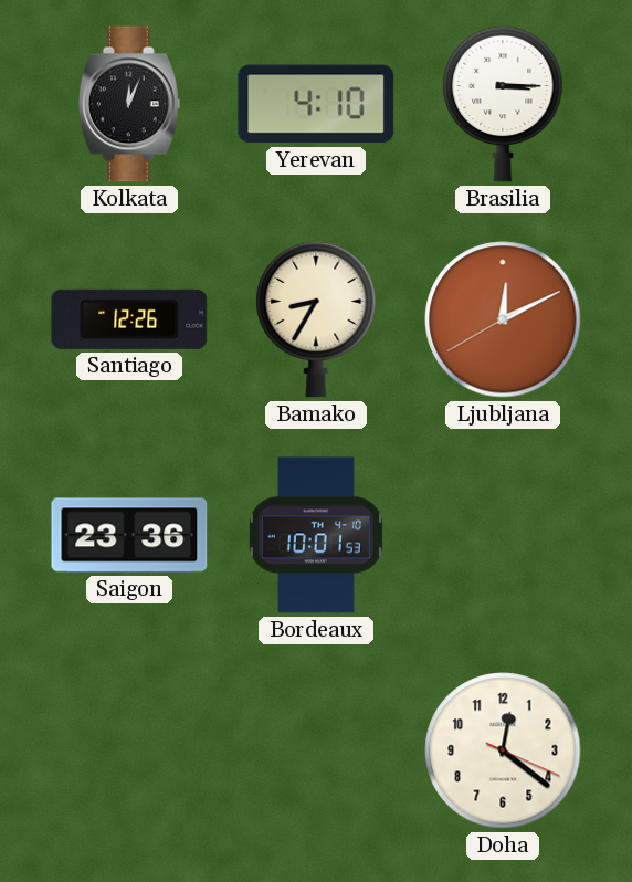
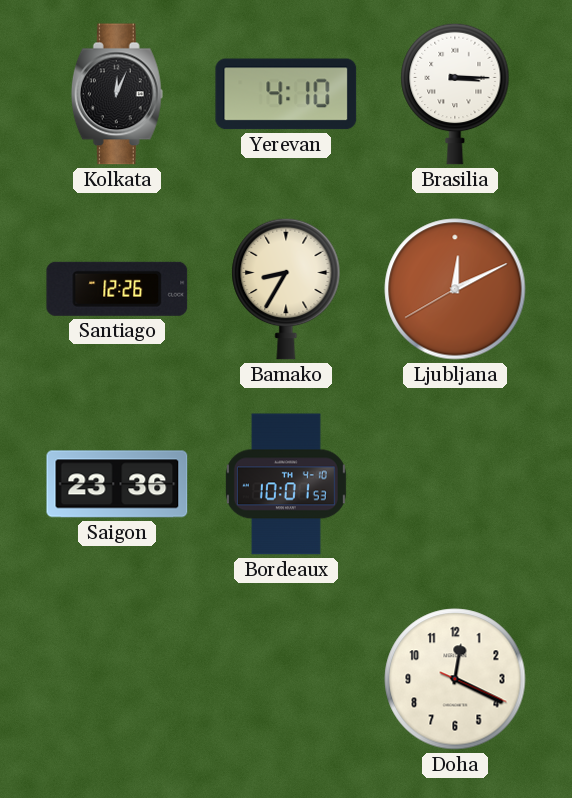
Doha: 12:21 -> 12:19
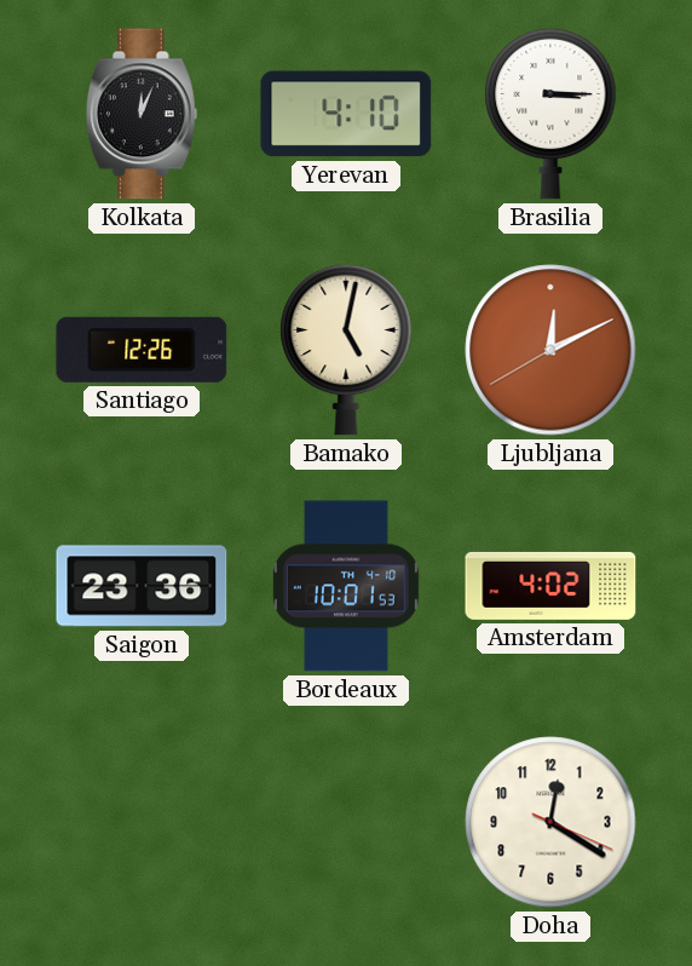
Bamako: 8:35 -> 5:02
Amsterdam: none -> 4:02
Doha: 12:19 -> 12:20
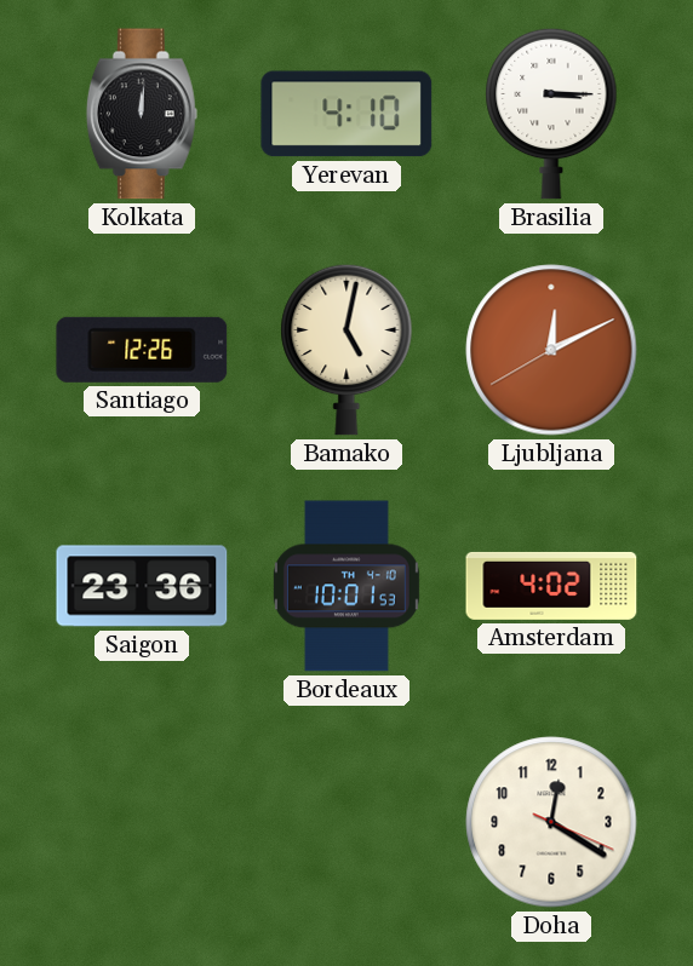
Kolkata: 12:04 -> 12:01
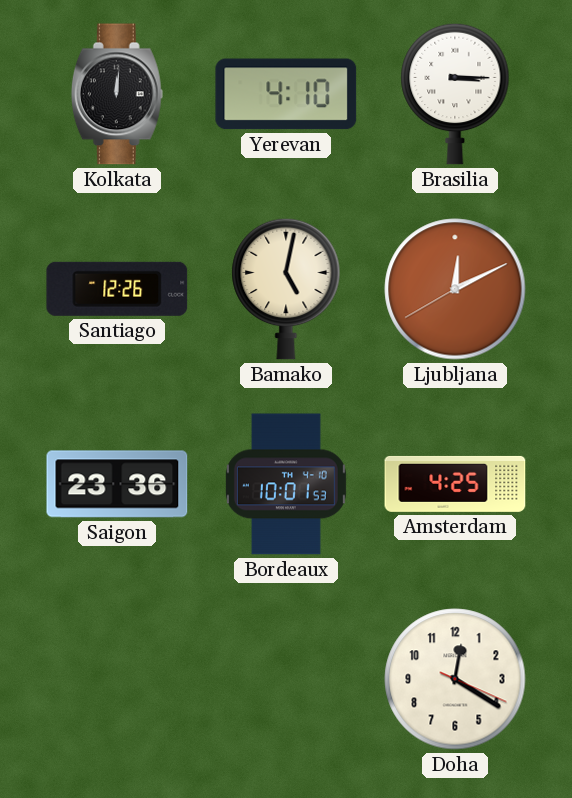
Amsterdam: 4:02 -> 4:25
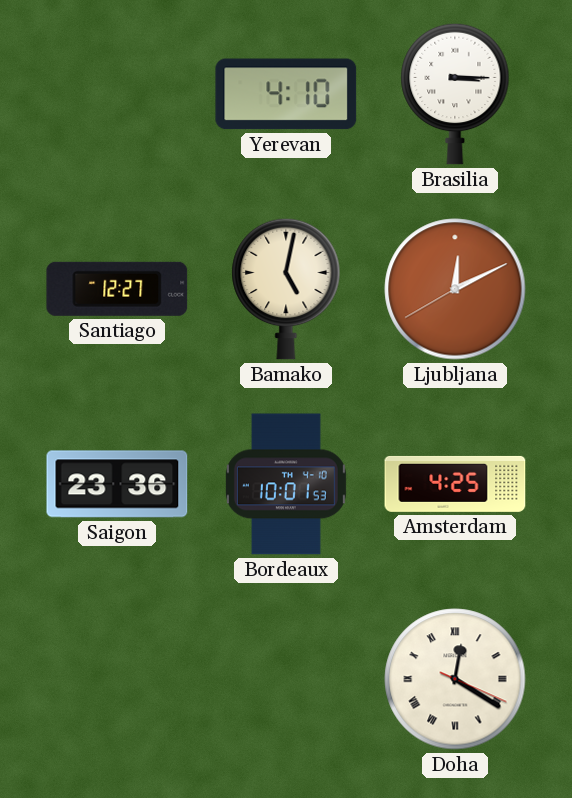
Kolkata: 12:01 -> none
Santiago: 12:26 -> 12:27
Doha numerals: Arabic -> Roman
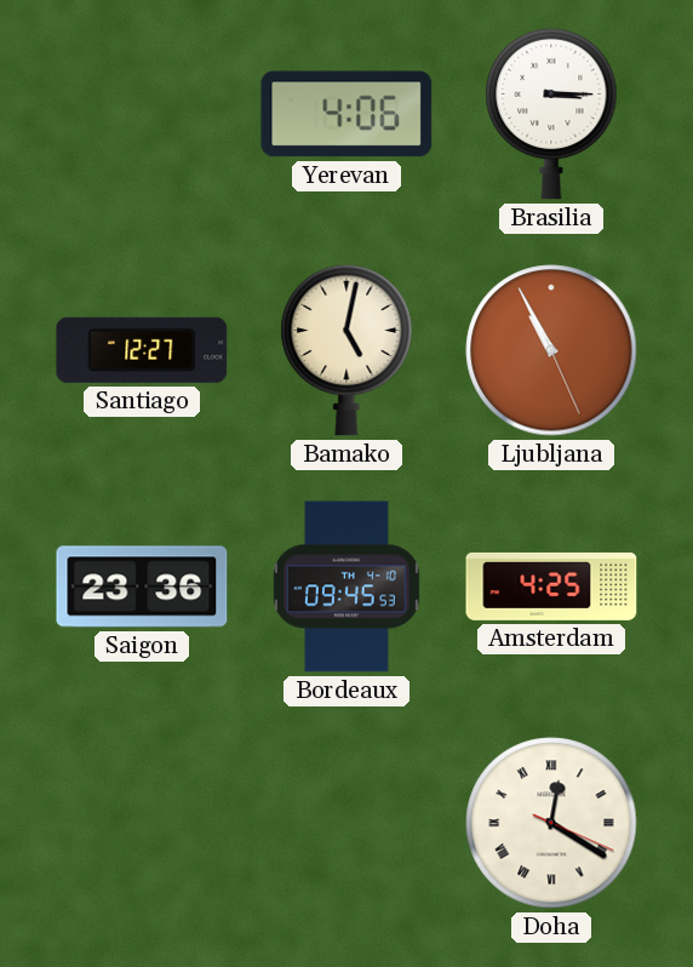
Yerevan: 4:10 -> 4:06
Ljubljana: 12:10 -> 10:55
Bordeaux: 10:01 -> 09:45
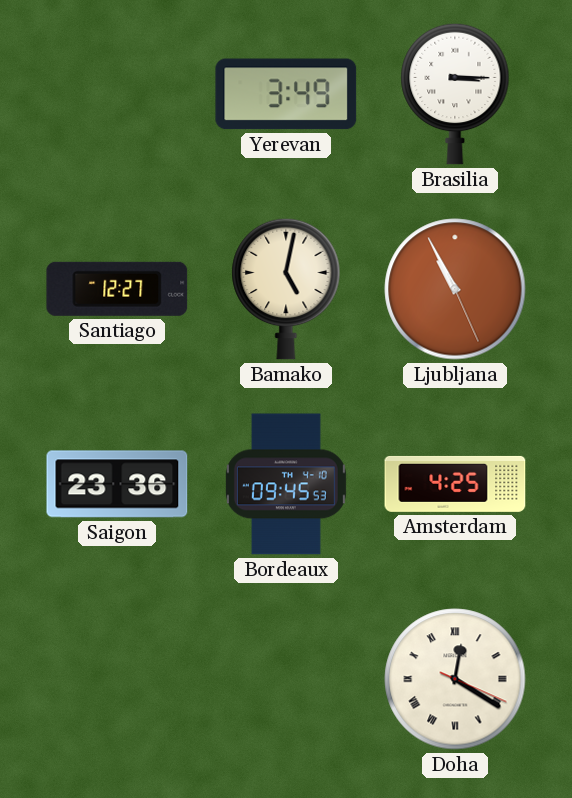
Yerevan: 4:06 -> 3:49
